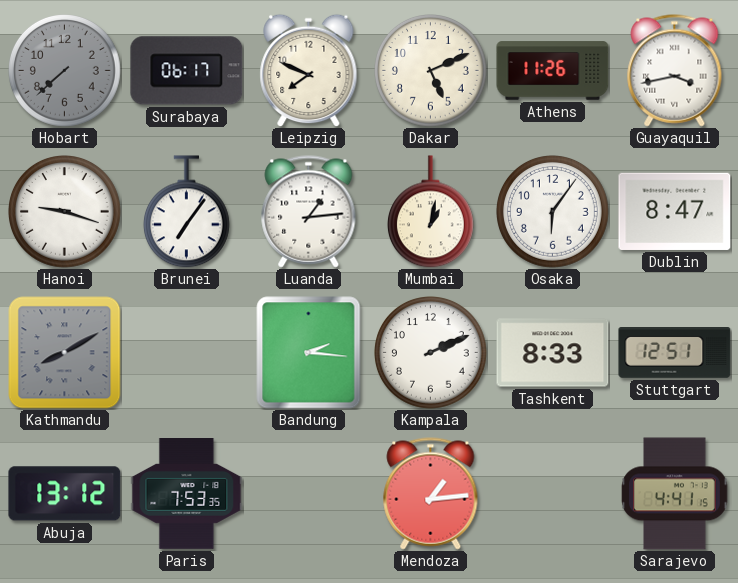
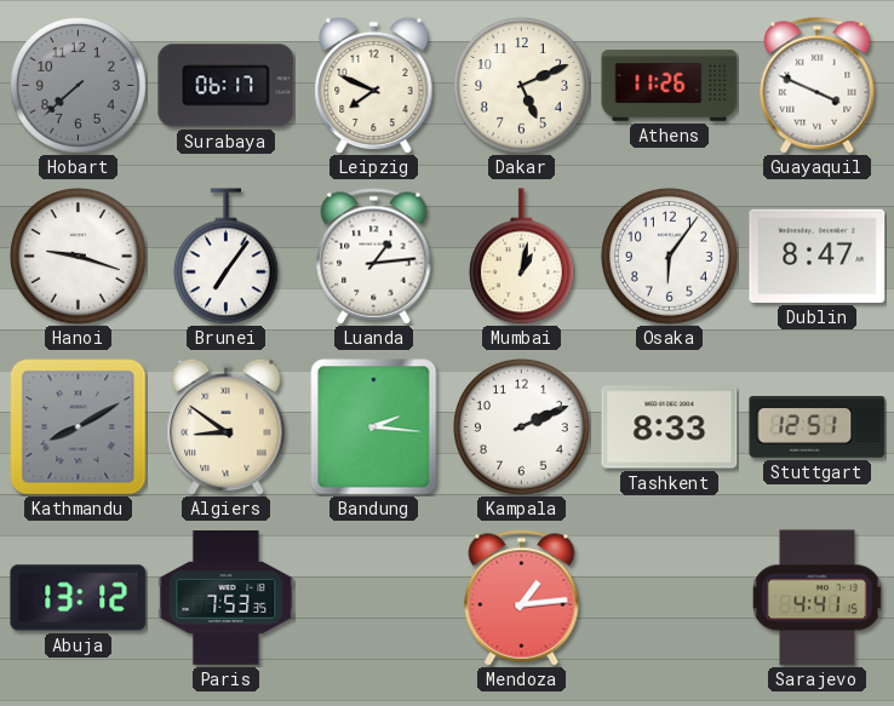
Guayaquil: 3:43 -> 3:49
Algiers: none -> 8:51
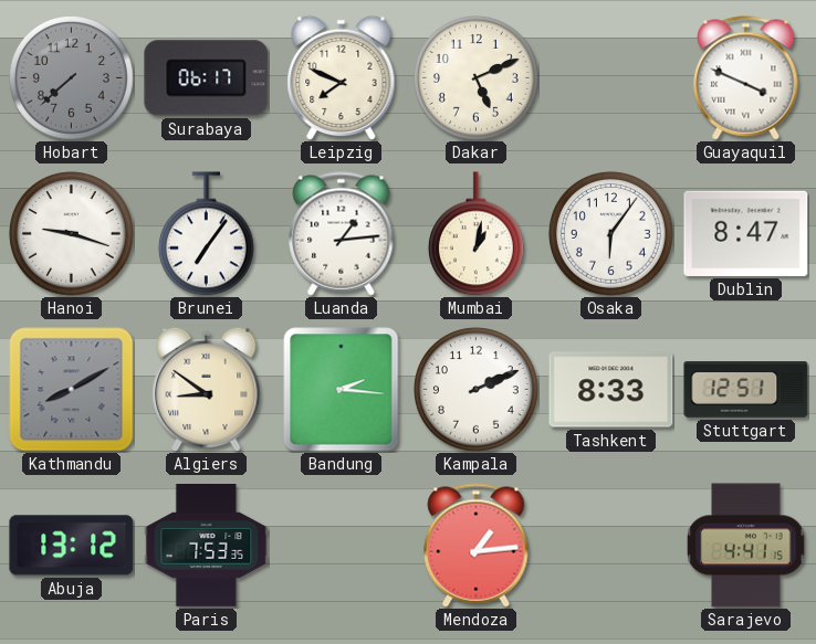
Athens: 11:26 -> none
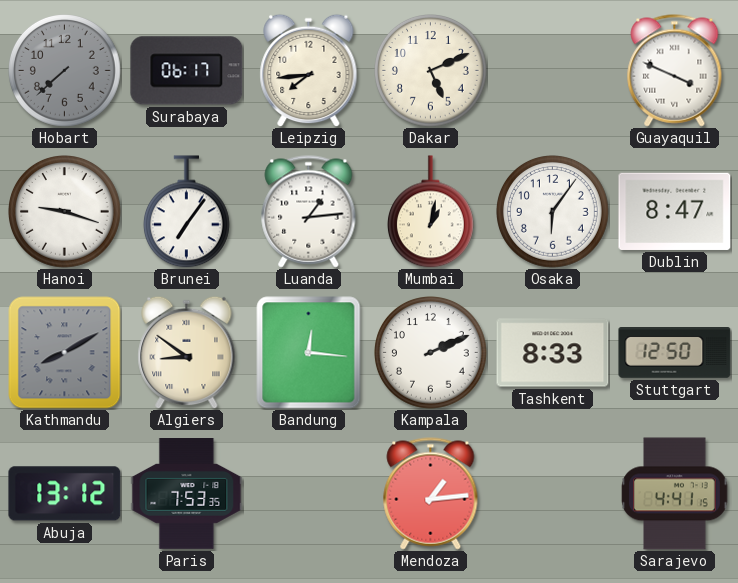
Leipzig: 7:49 -> 7:44
Bandung: 2:16 -> 12:16
Stuttgart: 12:51 -> 12:50
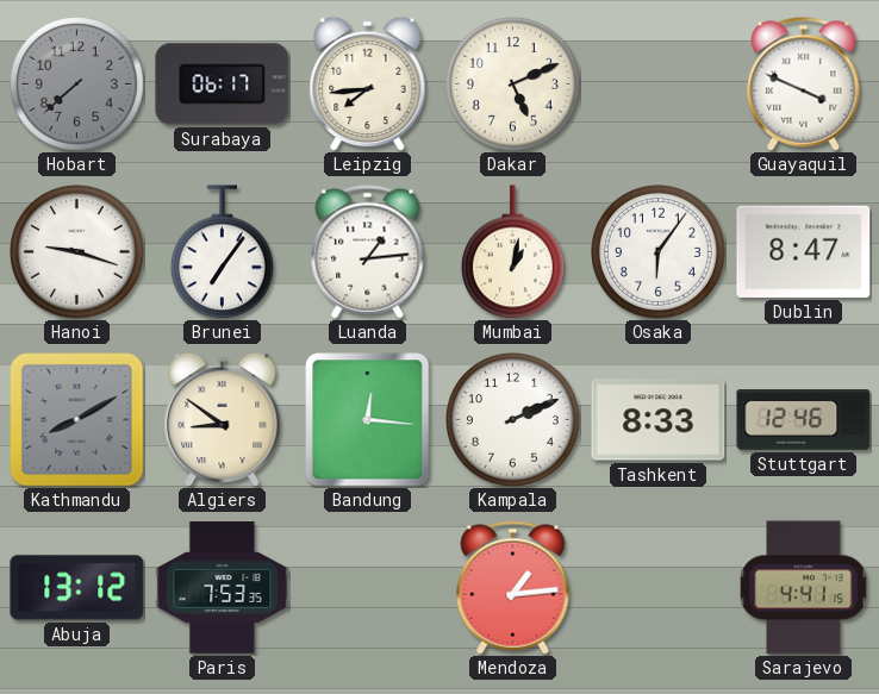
Stuttgart: 12:50 -> 12:46
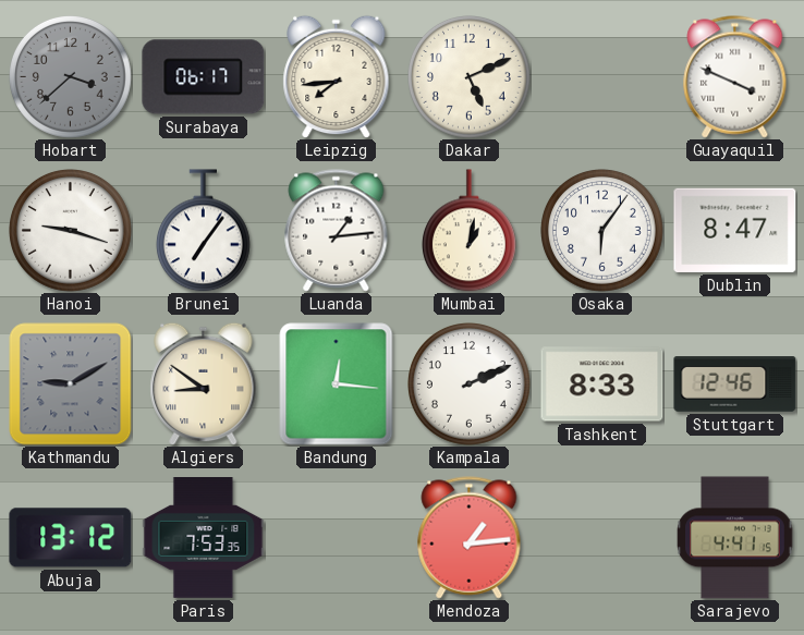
Hobart: 7:38 -> 3:38
Kathmandu: 8:10 -> 9:10
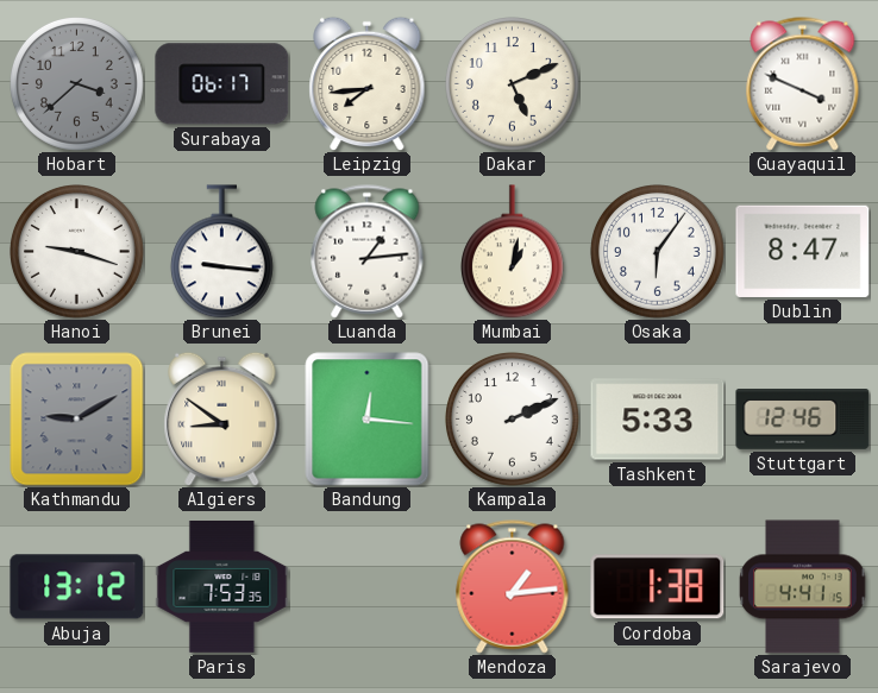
Brunei: 7:06 -> 9:16
Tashkent: 8:33 -> 5:33
Cordoba: none -> 1:38
